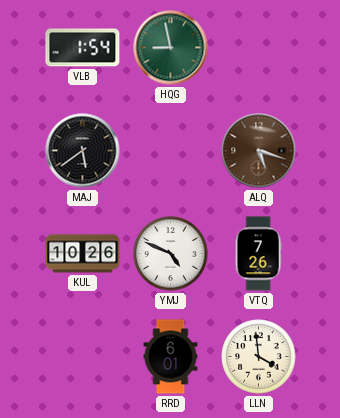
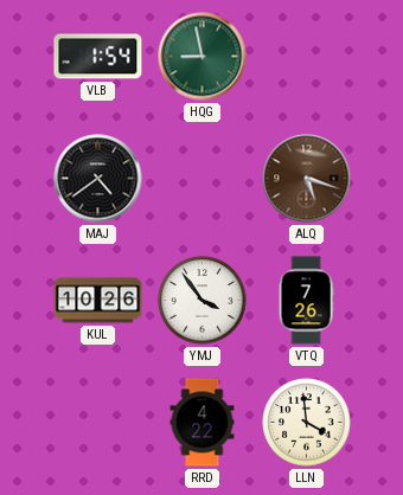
MAJ: 5:39 -> 4:39
YMJ: 4:49 -> 3:54
RRD: 6:01 -> 4:22
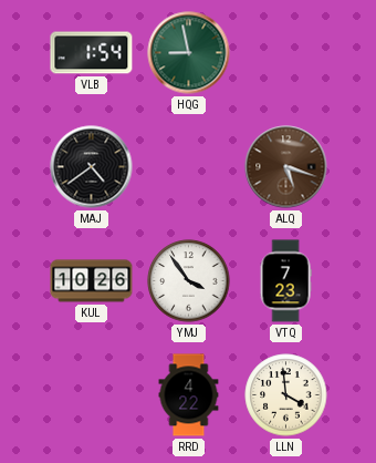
VTQ: 7:26 -> 7:23
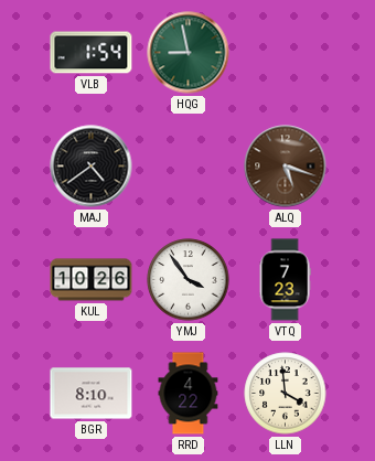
BGR: none -> 8:10
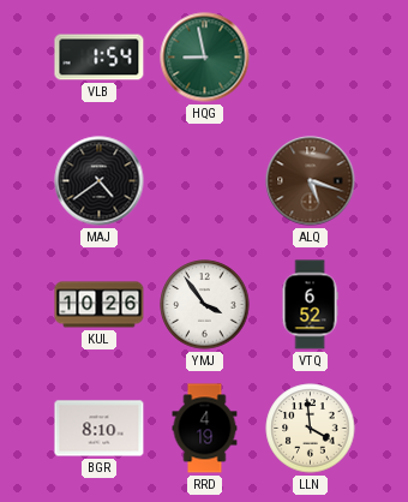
VTQ: 7:23 -> 6:52
RRD: 4:22 -> 4:19
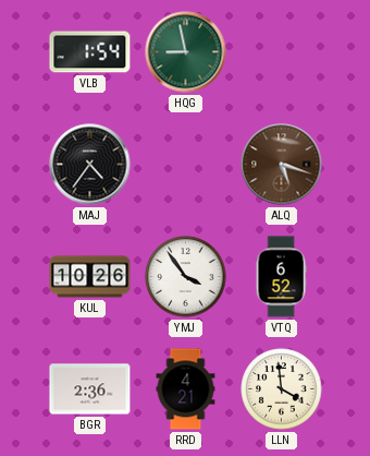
MAJ: 4:39 -> 4:36
BGR: 8:10 -> 2:36
RRD: 4:19 -> 4:21
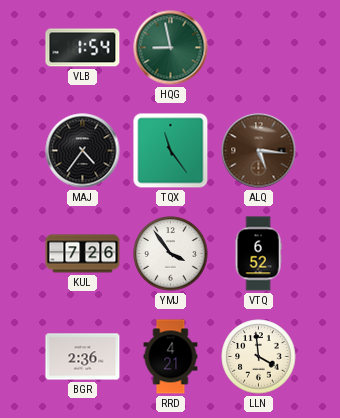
TQX: none -> 11:24
ALQ: 5:18 -> 5:16
KUL: 10:26 -> 7:26
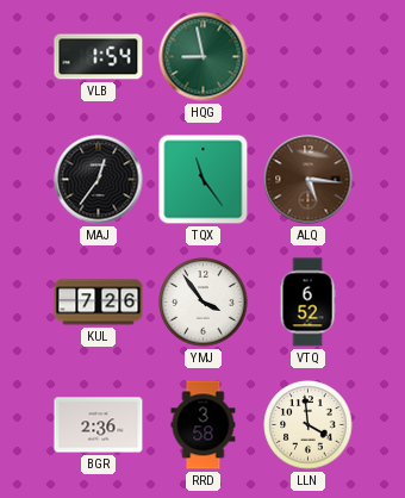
MAJ: 4:36 -> 12:36
RRD: 4:21 -> 3:58
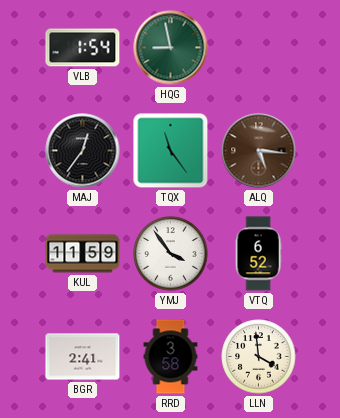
KUL: 7:26 -> 11:59
BGR: 2:36 -> 2:41
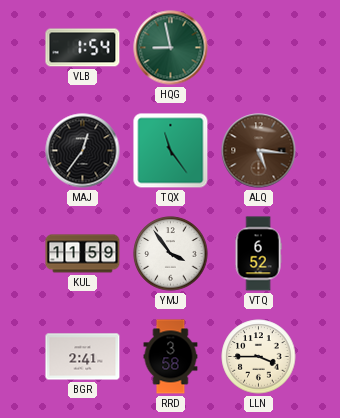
LLN: 3:59 -> 3:45
